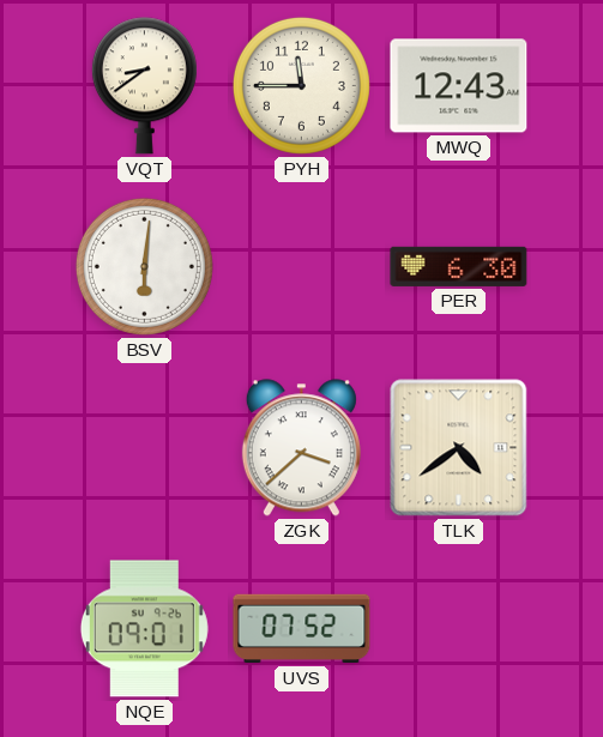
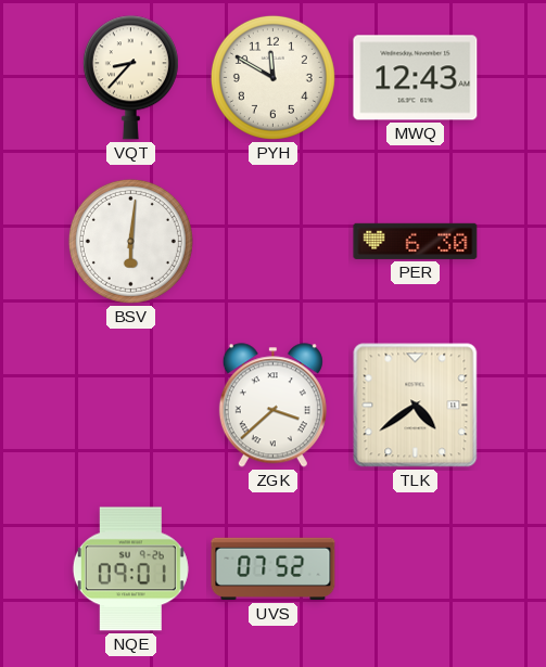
VQT: 8:39 -> 8:37
PYH: 11:45 -> 11:50
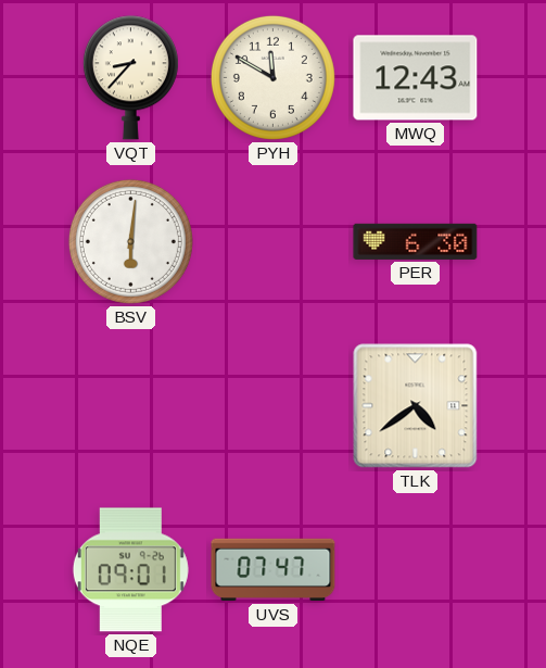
ZGK: 3:38 -> none
UVS: 07:52 -> 07:47
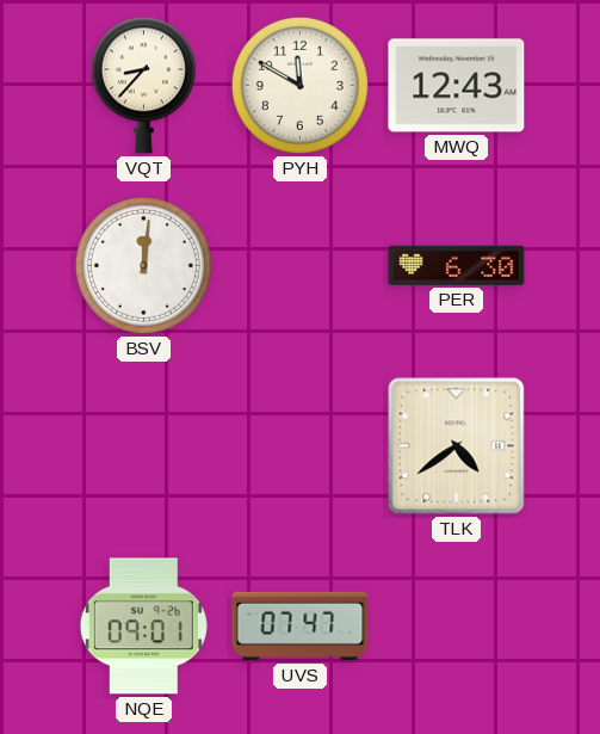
BSV: 6:01 -> 12:01
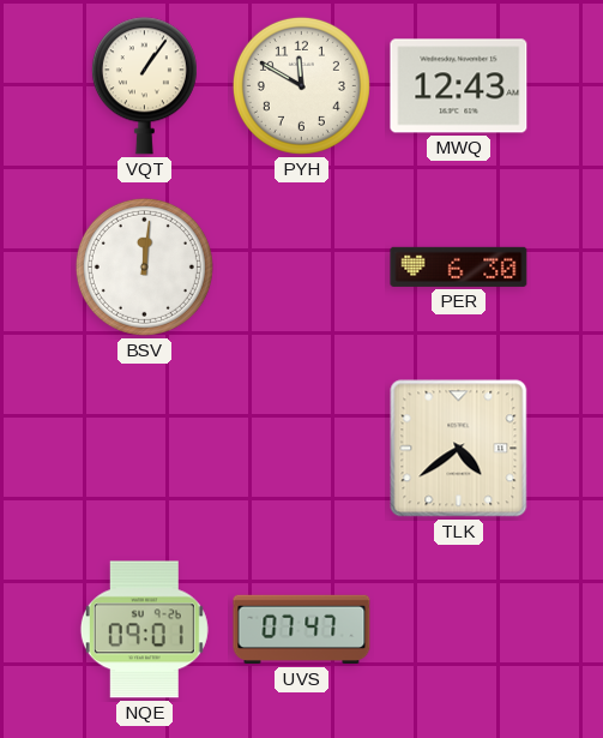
VQT: 8:37 -> 1:06
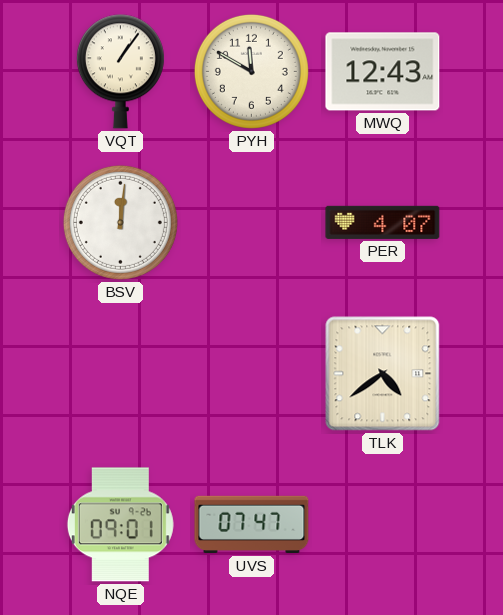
PER: 6:30 -> 4:07
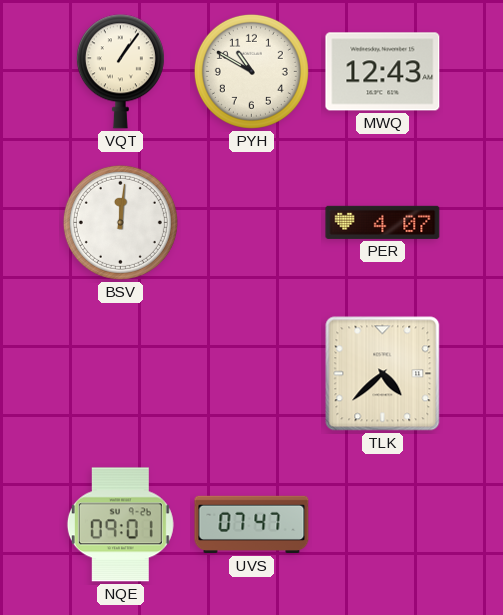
PYH: 11:50 -> 10:50
TLK: 4:39 -> 4:38
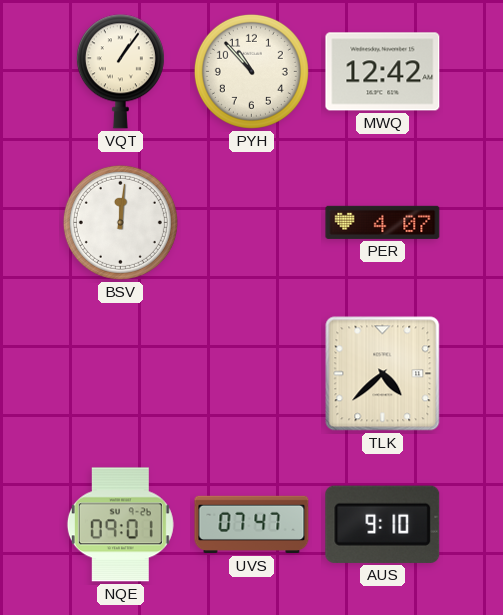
PYH: 10:50 -> 10:53
MWQ: 12:43 -> 12:42
AUS: none -> 9:10
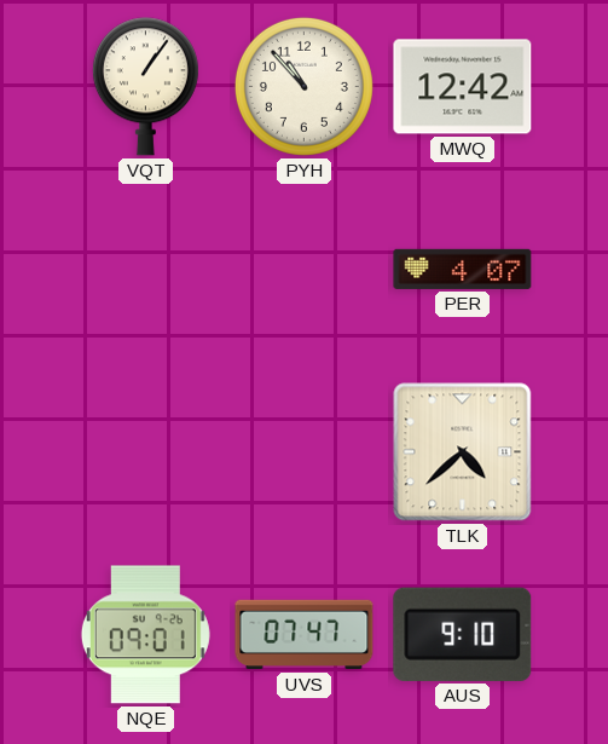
BSV: 12:01 -> none
